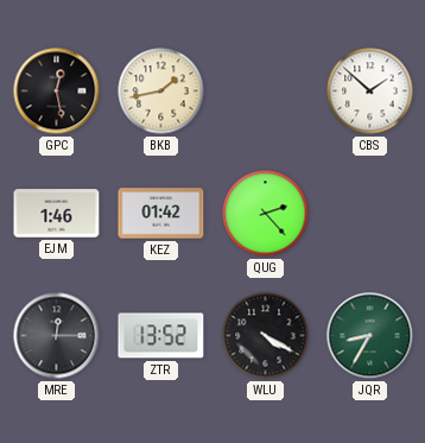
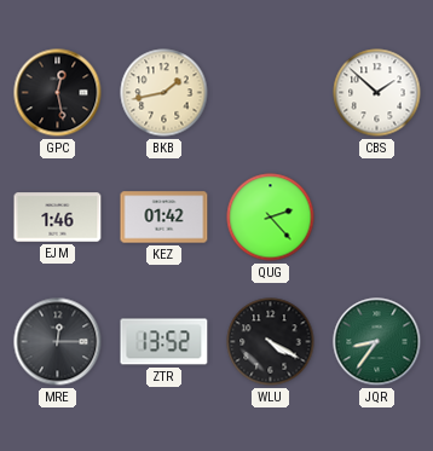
JQR: 8:35 -> 8:36
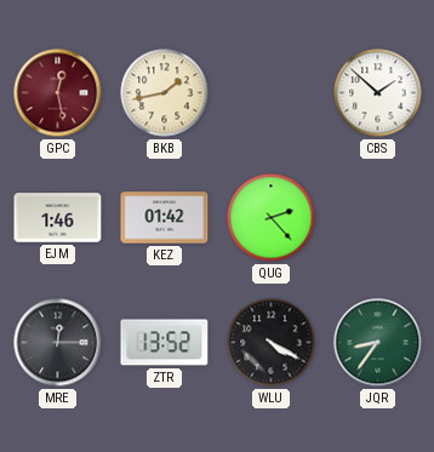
GPC dial: black -> burgundy
